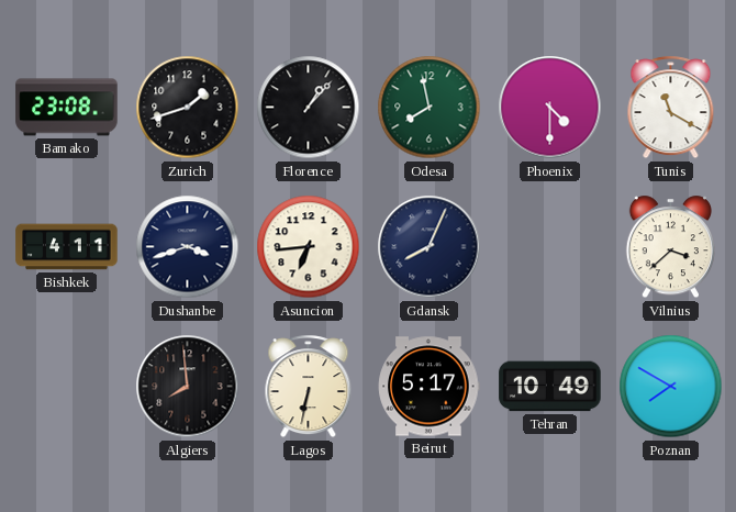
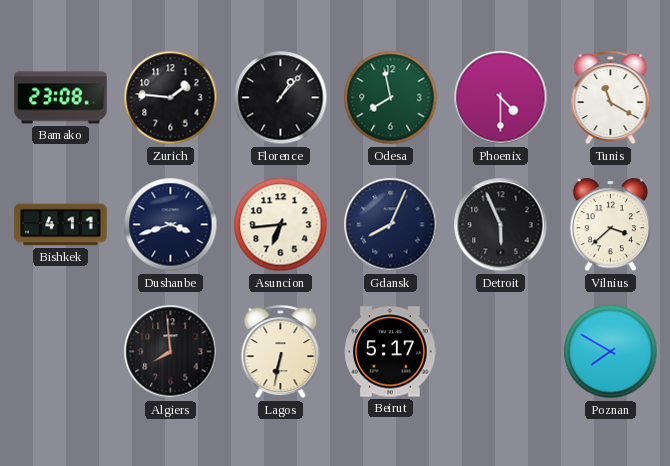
Zurich: 1:42 -> 1:46
Detroit: none -> 5:56
Tehran: 10:49 -> none
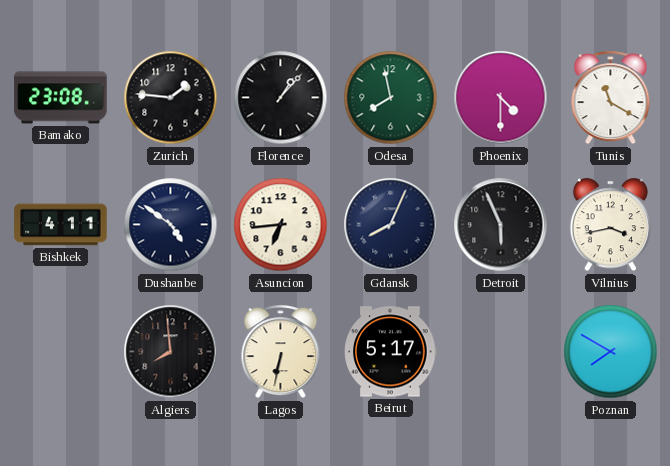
Dushanbe: 3:42 -> 4:51
Vilnius: 3:38 -> 3:43
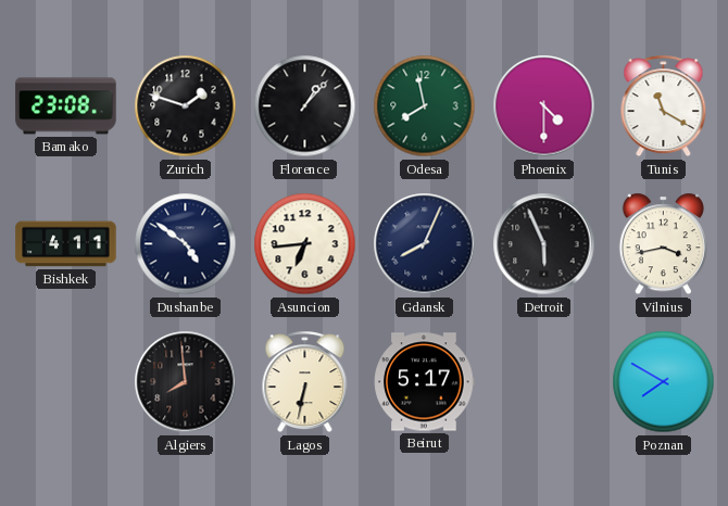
Zurich: 1:46 -> 1:48
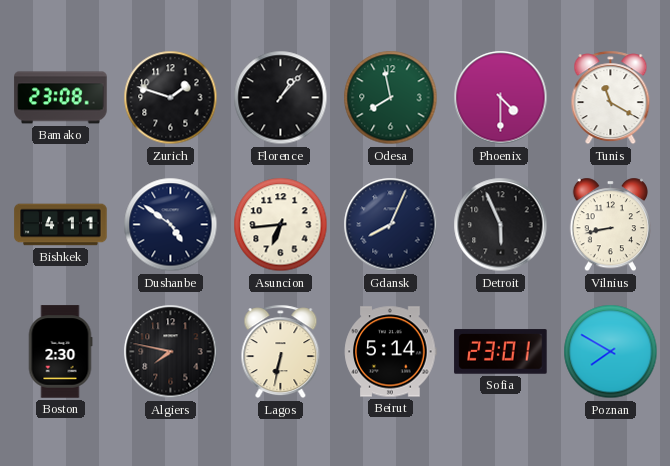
Vilnius: 3:43 -> 8:43
Boston: none -> 2:30
Algiers: 7:59 -> 7:47
Beirut: 5:17 -> 5:14
Sofia: none -> 23:01
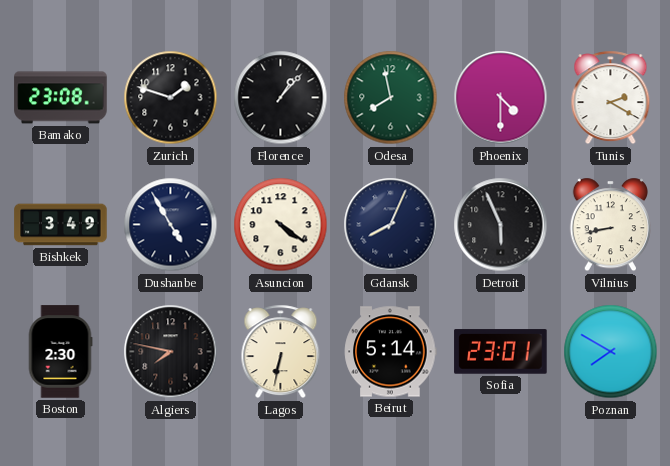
Tunis: 11:20 -> 2:20
Bishkek: 4:11 -> 3:49
Dushanbe: 4:51 -> 4:55
Asuncion: 6:44 -> 4:21
